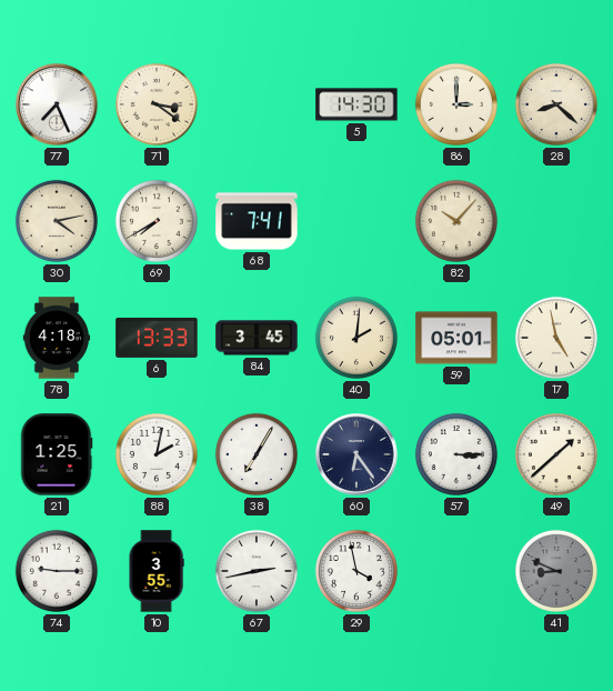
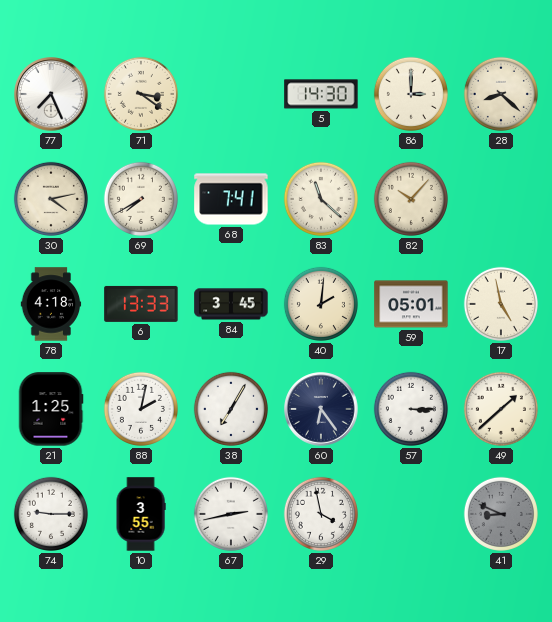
83: none -> 11:22
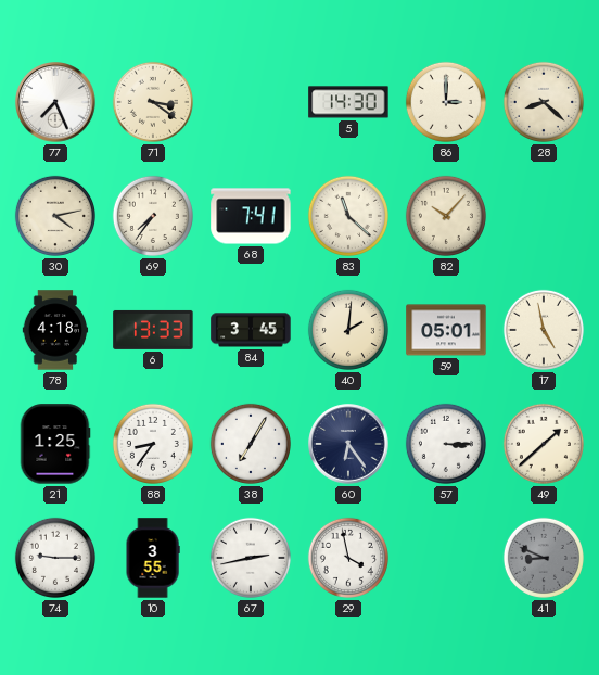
69: 7:40 -> 7:36
88: 2:02 -> 8:36
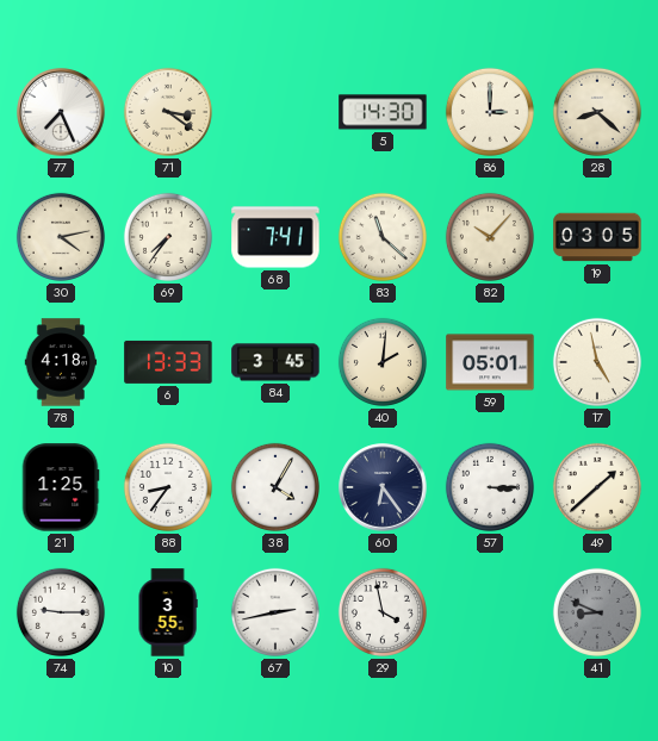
19: none -> 03:05
38: 7:05 -> 4:05
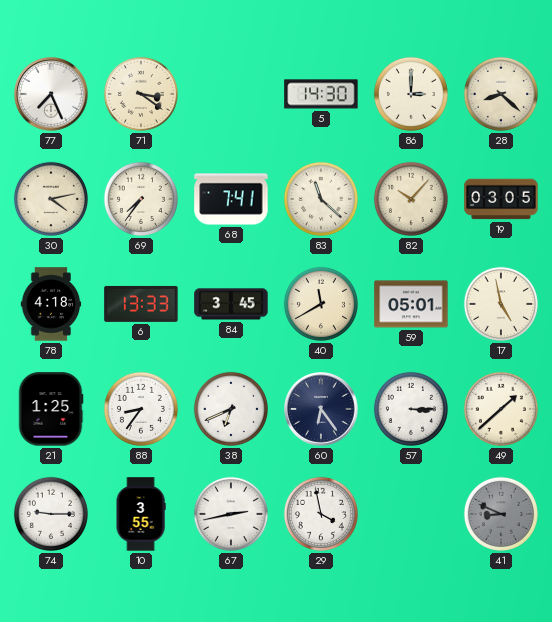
40: 2:01 -> 11:40
38: 4:05 -> 6:41
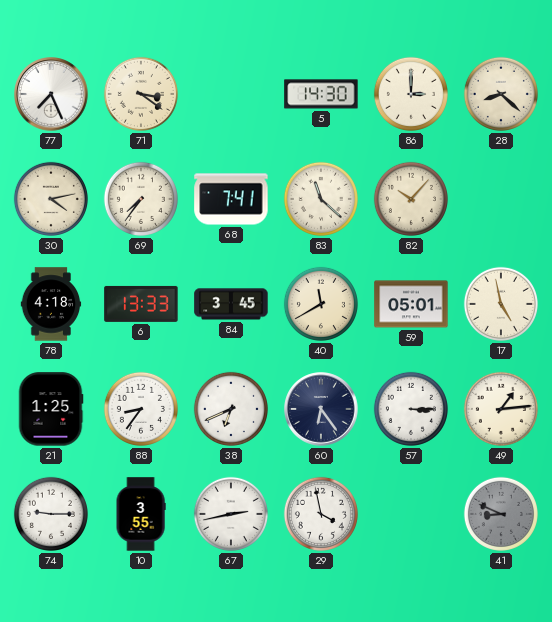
19: 03:05 -> none
49: 1:38 -> 1:14
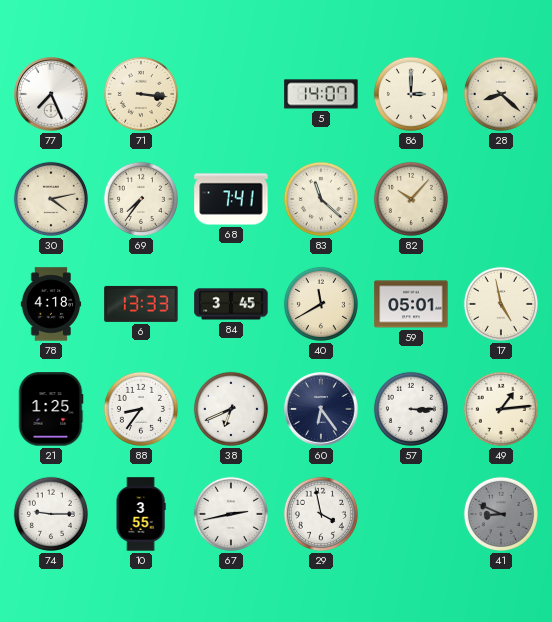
71: 3:21 -> 3:16
5: 14:30 -> 14:07
